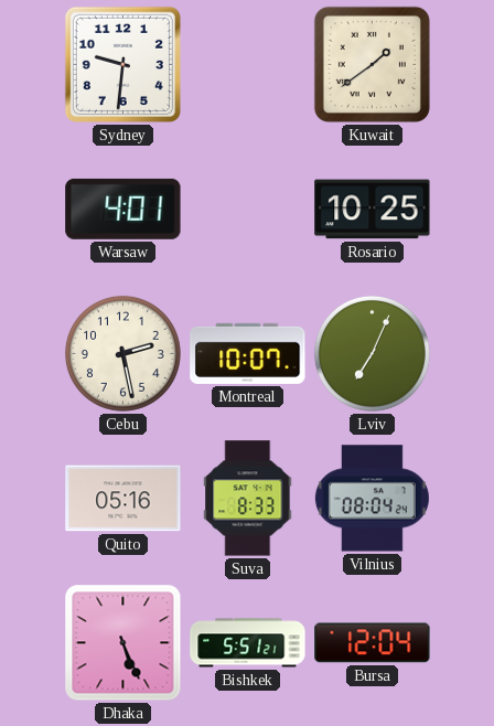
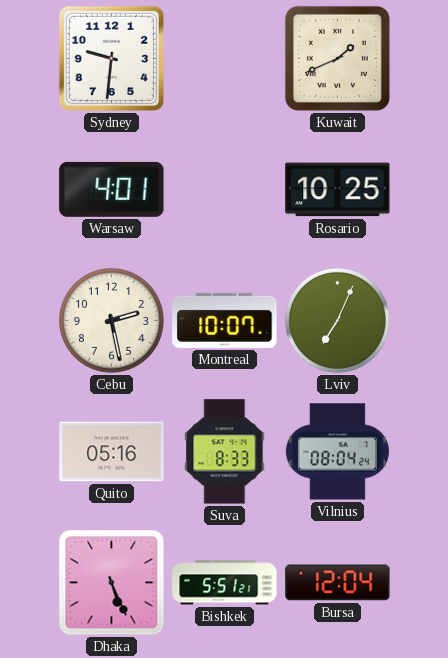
Kuwait: 1:39 -> 1:41
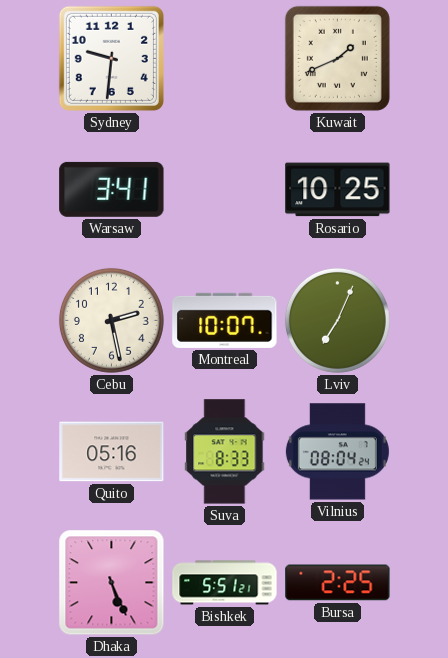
Warsaw: 4:01 -> 3:41
Bursa: 12:04 -> 2:25
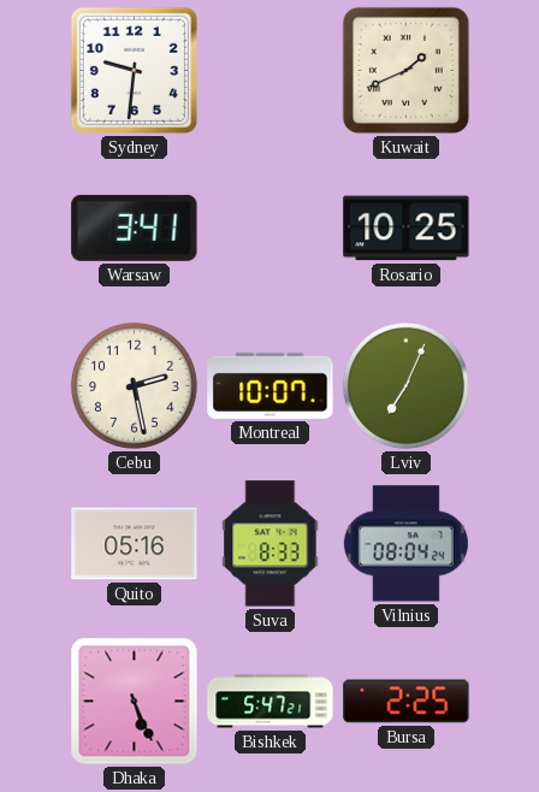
Bishkek: 5:51 -> 5:47
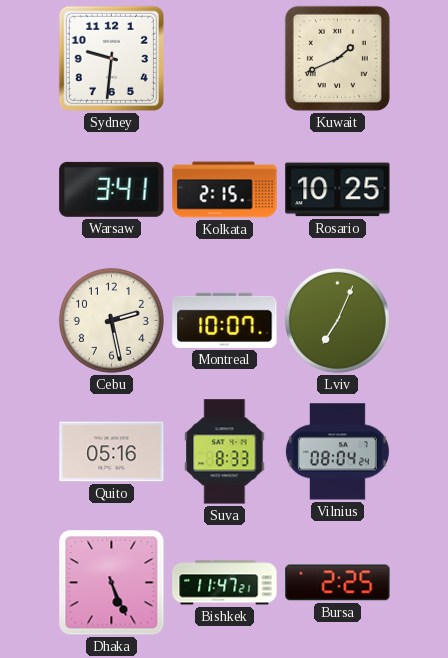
Kolkata: none -> 2:15
Bishkek: 5:47 -> 11:47
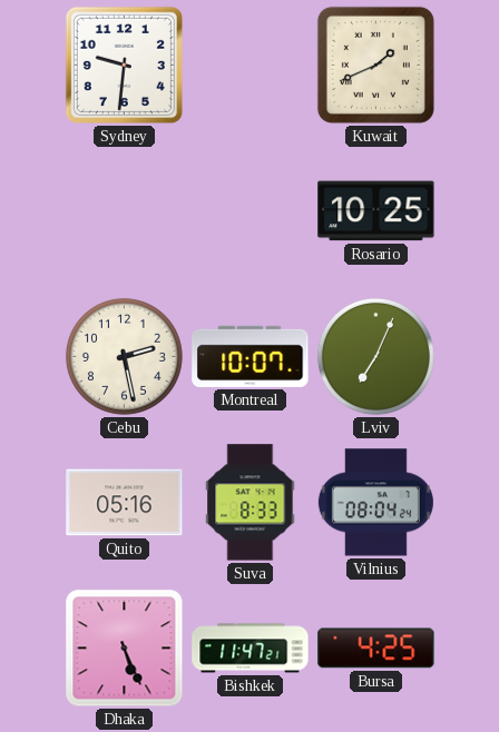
Warsaw: 3:41 -> none
Kolkata: 2:15 -> none
Bursa: 2:25 -> 4:25
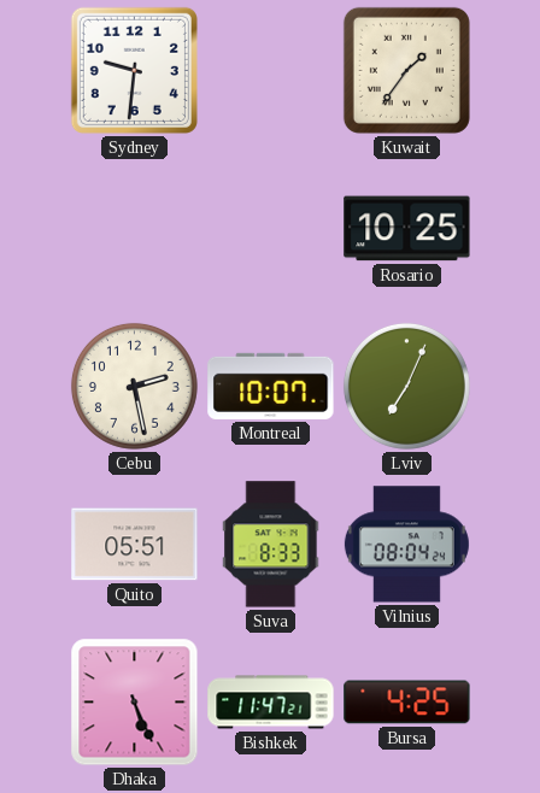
Kuwait: 1:41 -> 1:36
Quito: 05:16 -> 05:51
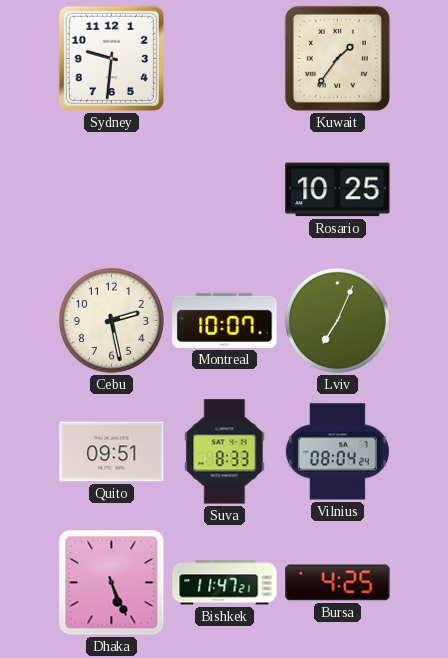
Quito: 05:51 -> 09:51
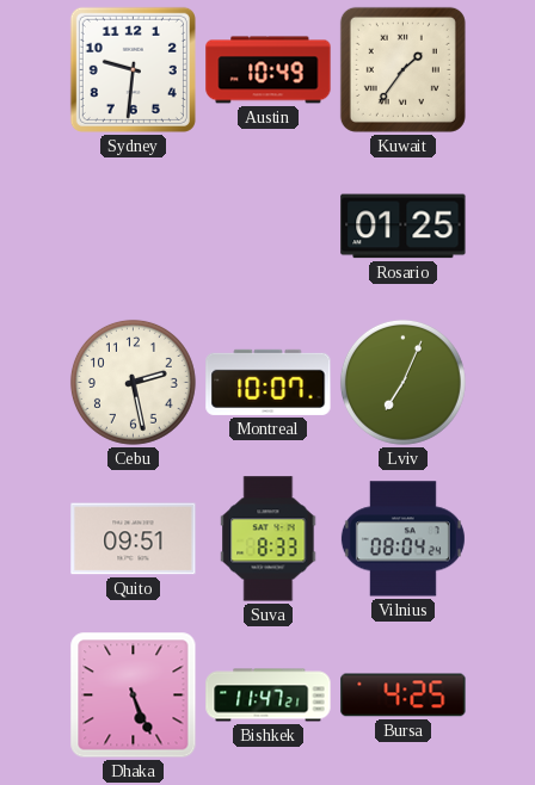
Austin: none -> 10:49
Rosario: 10:25 -> 01:25
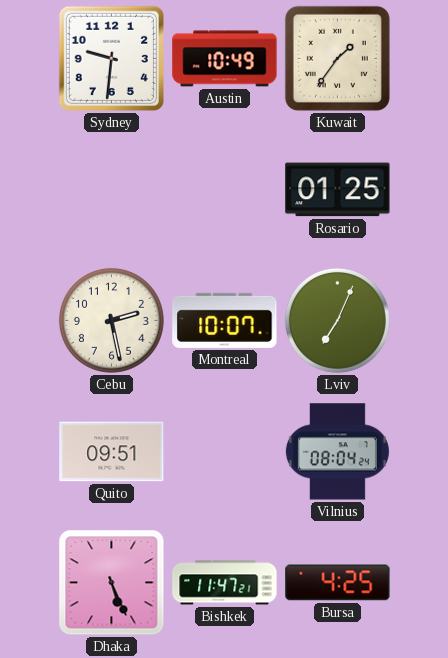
Suva: 8:33 -> none
